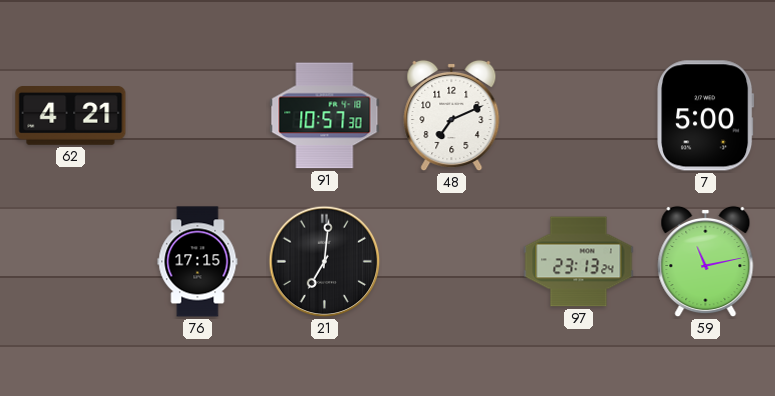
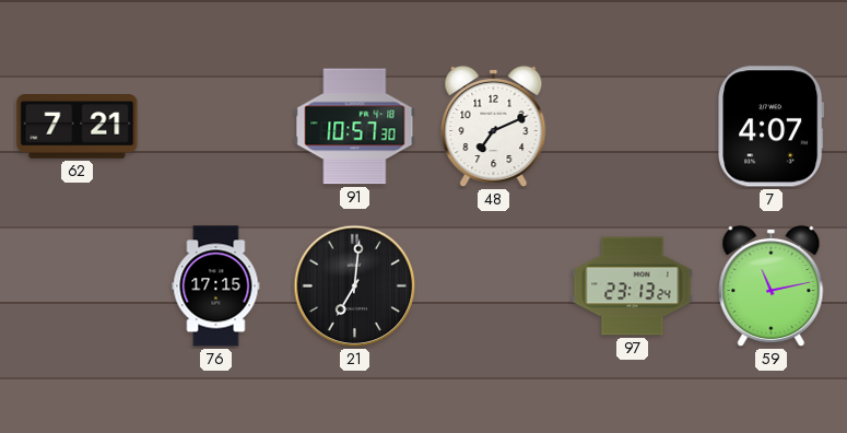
62: 4:21 -> 7:21
7: 5:00 -> 4:07
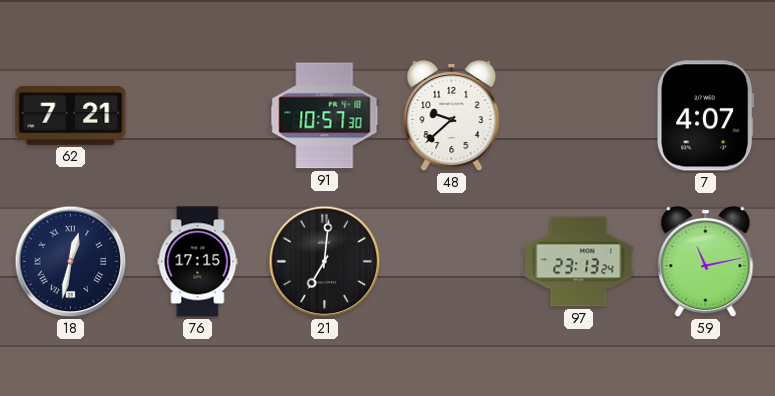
48: 7:11 -> 9:38
18: none -> 12:32
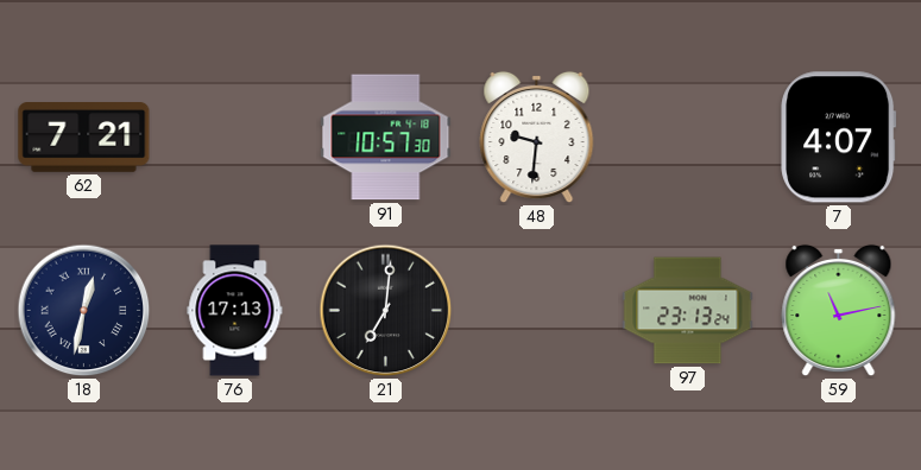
48: 9:38 -> 9:31
76: 17:15 -> 17:13
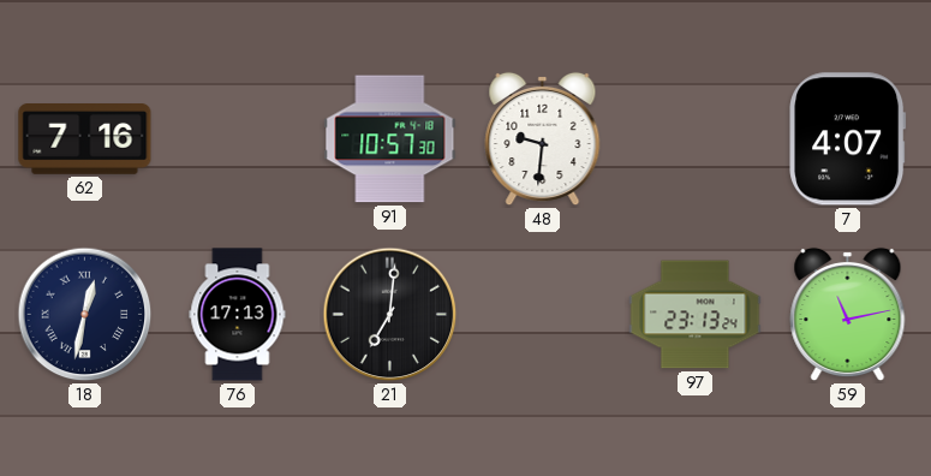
62: 7:21 -> 7:16
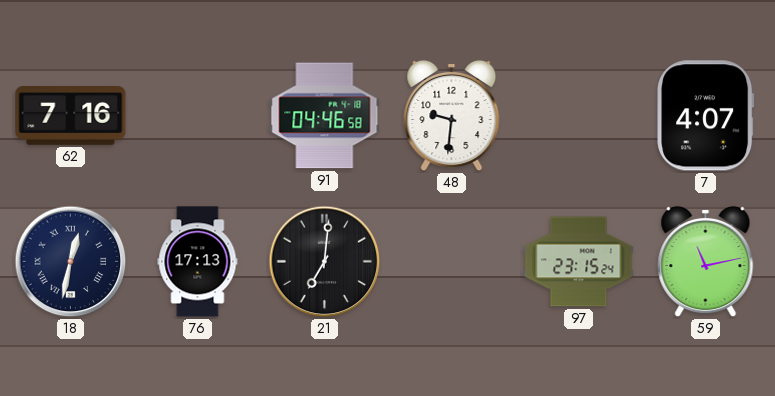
91: 10:57 -> 04:46
97: 23:13 -> 23:15
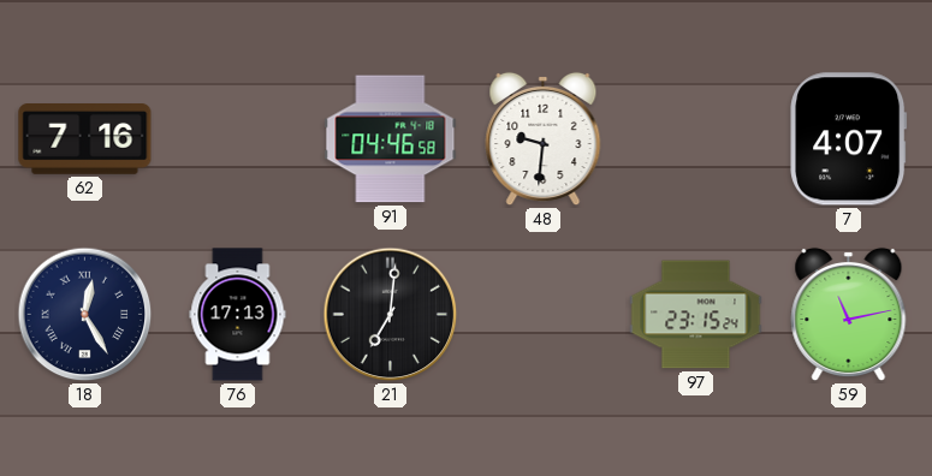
18: 12:32 -> 12:25
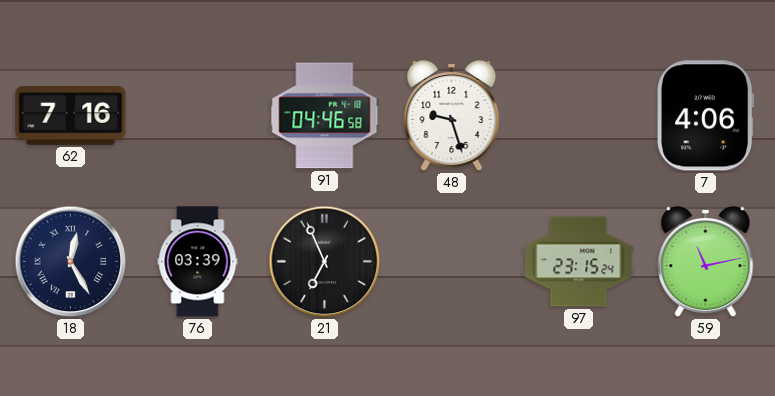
48: 9:31 -> 9:27
7: 4:07 -> 4:06
76: 17:13 -> 03:39
21: 7:01 -> 6:56
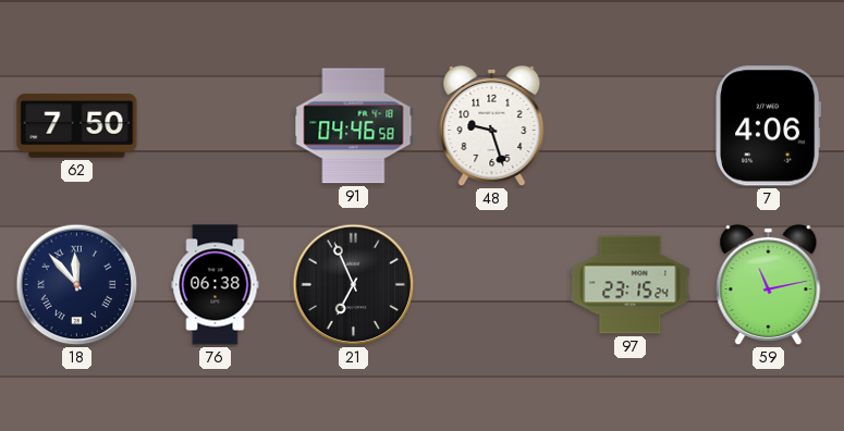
62: 7:16 -> 7:50
18: 12:25 -> 11:53
76: 03:39 -> 06:38
